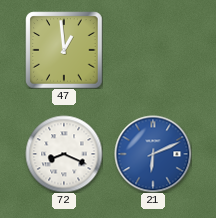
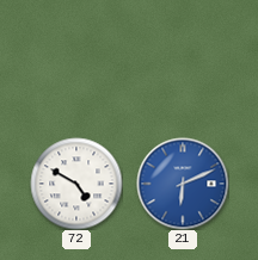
47: 12:59 -> none
72: 8:19 -> 4:50
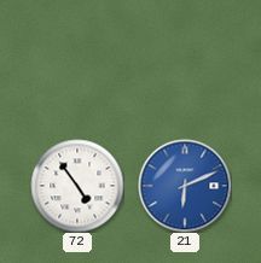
72: 4:50 -> 4:54
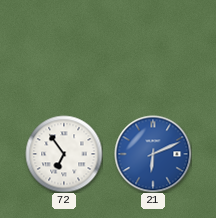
72: 4:54 -> 6:54
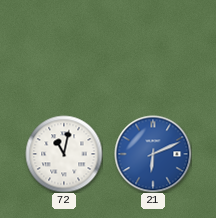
72: 6:54 -> 11:02
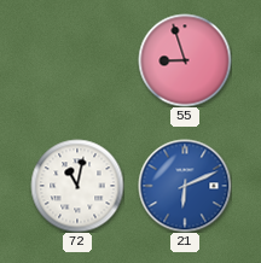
55: none -> 8:57
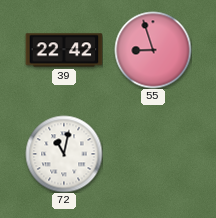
39: none -> 22:42
21: 6:11 -> none
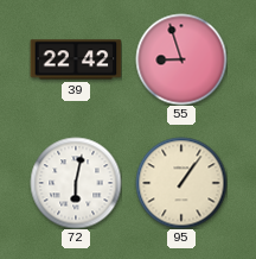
72: 11:02 -> 6:02
95: none -> 1:06
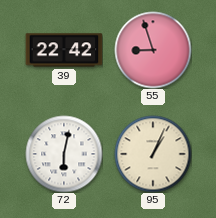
95: 1:06 -> 1:04
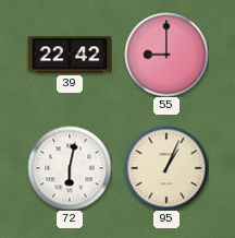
55: 8:57 -> 9:00
